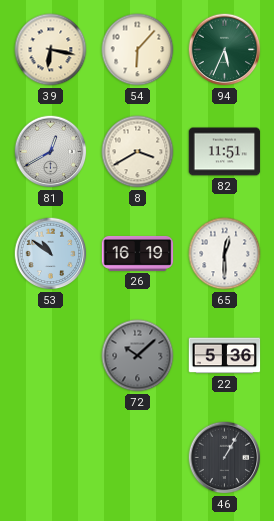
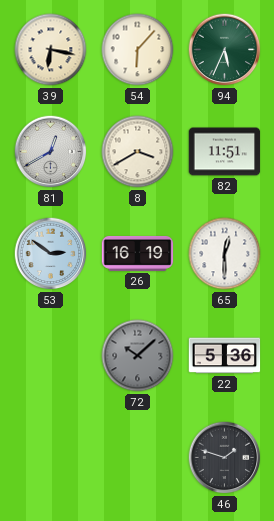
53: 10:51 -> 2:51
46: 1:05 -> 1:48
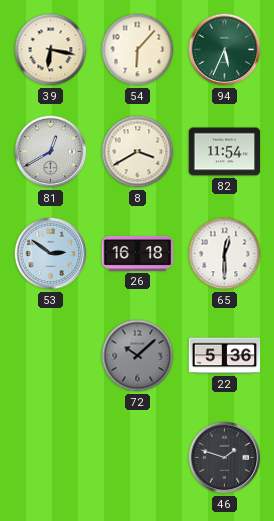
82: 11:51 -> 11:54
26: 16:19 -> 16:18
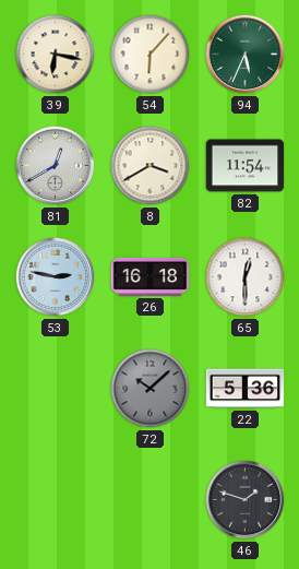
53: 2:51 -> 2:47
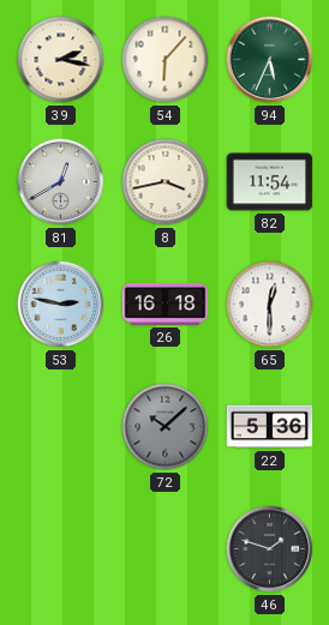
39: 6:17 -> 2:17
8: 3:40 -> 3:43
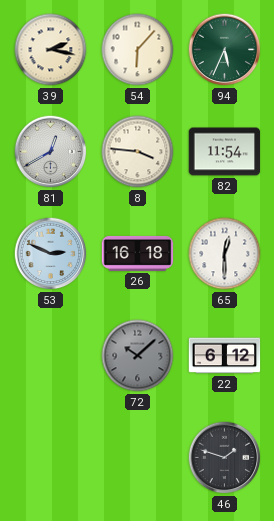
8: 3:43 -> 3:46
53: 2:47 -> 2:49
22: 5:36 -> 6:12
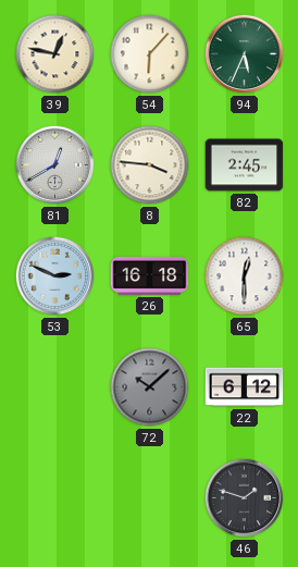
39: 2:17 -> 12:47
82: 11:54 -> 2:45
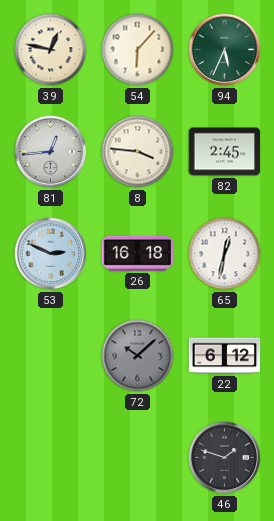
81: 12:40 -> 12:44
65: 12:30 -> 12:32
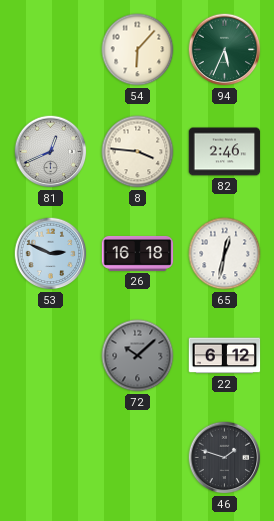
39: 12:47 -> none
81: 12:44 -> 12:41
82: 2:45 -> 2:46
